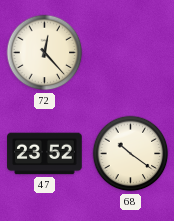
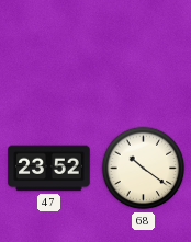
72: 12:23 -> none
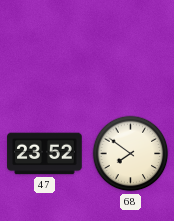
68: 10:21 -> 7:51
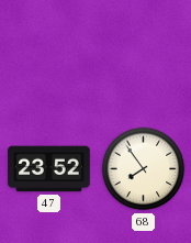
68: 7:51 -> 7:54
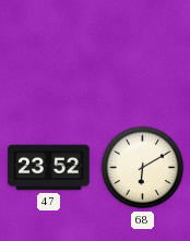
68: 7:54 -> 6:10
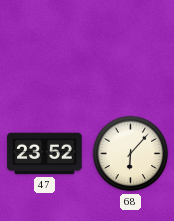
68: 6:10 -> 6:07
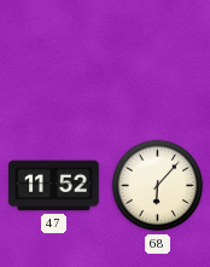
47: 23:52 -> 11:52
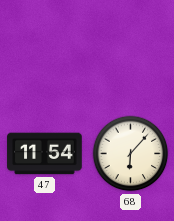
47: 11:52 -> 11:54
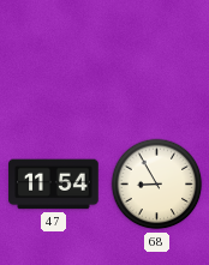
68: 6:07 -> 8:55
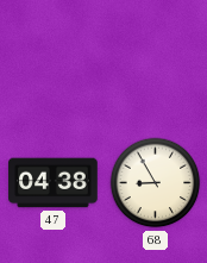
47: 11:54 -> 04:38
